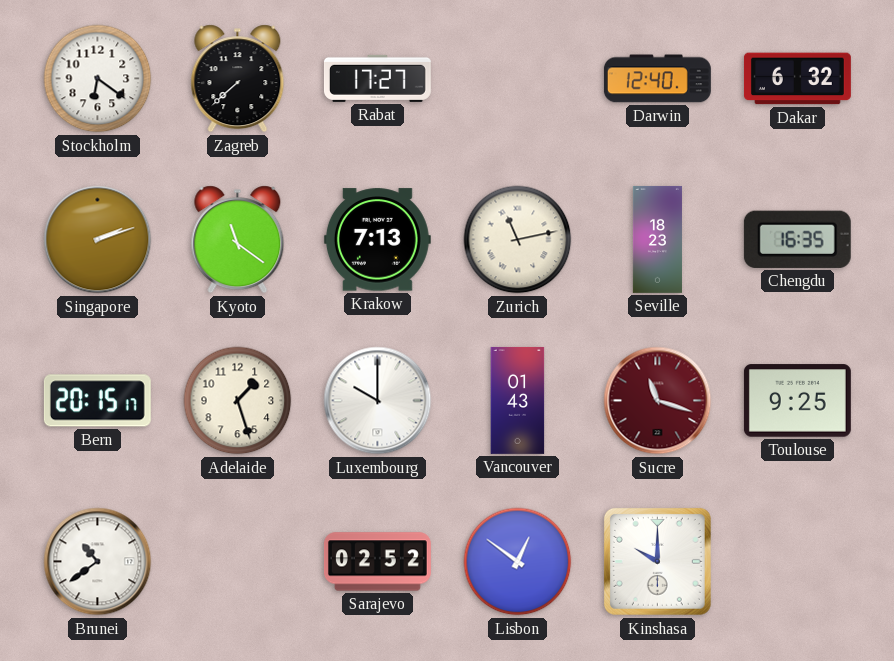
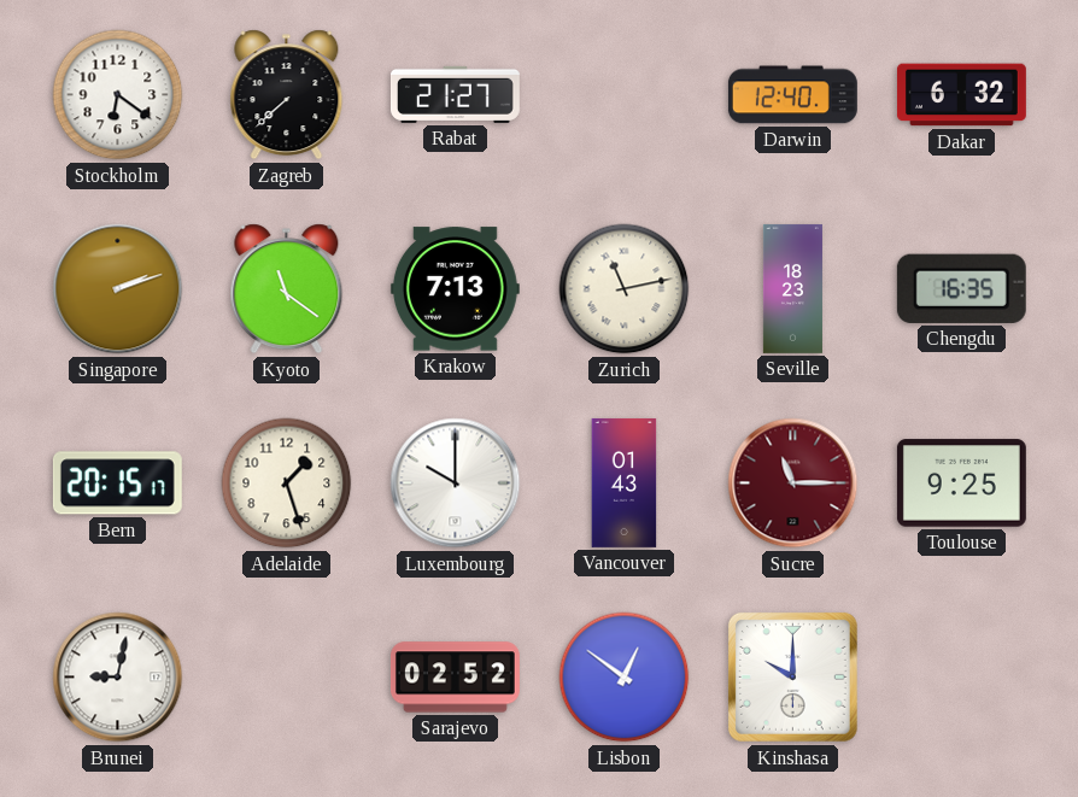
Rabat: 17:27 -> 21:27
Sucre: 11:18 -> 11:15
Brunei: 10:39 -> 9:02
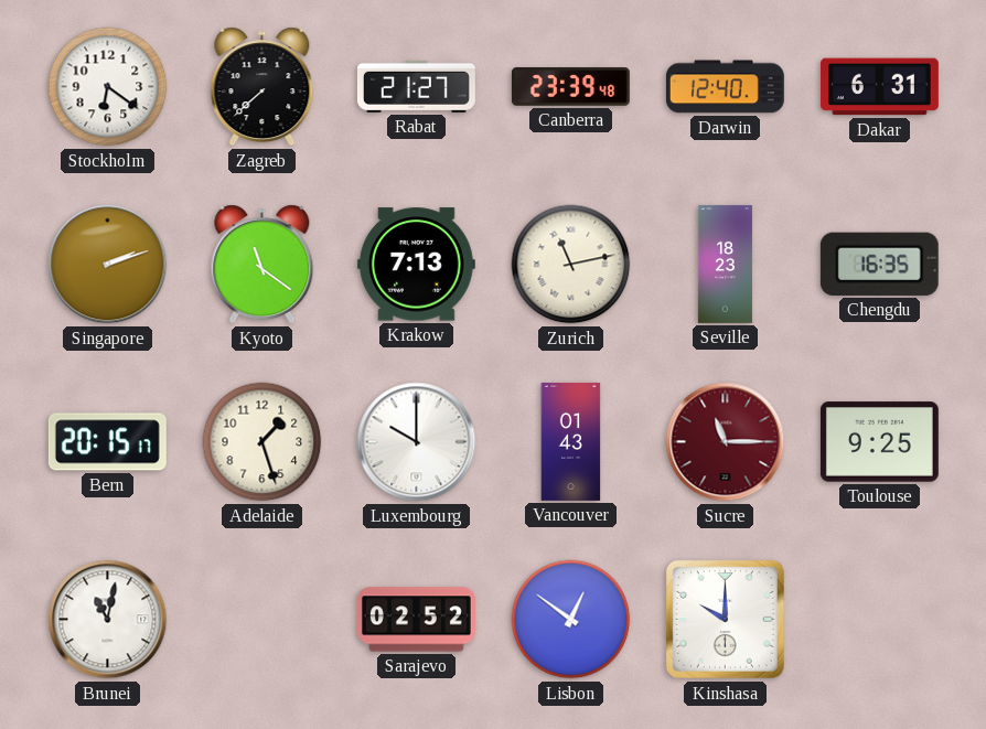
Canberra: none -> 23:39
Dakar: 6:32 -> 6:31
Brunei: 9:02 -> 11:02
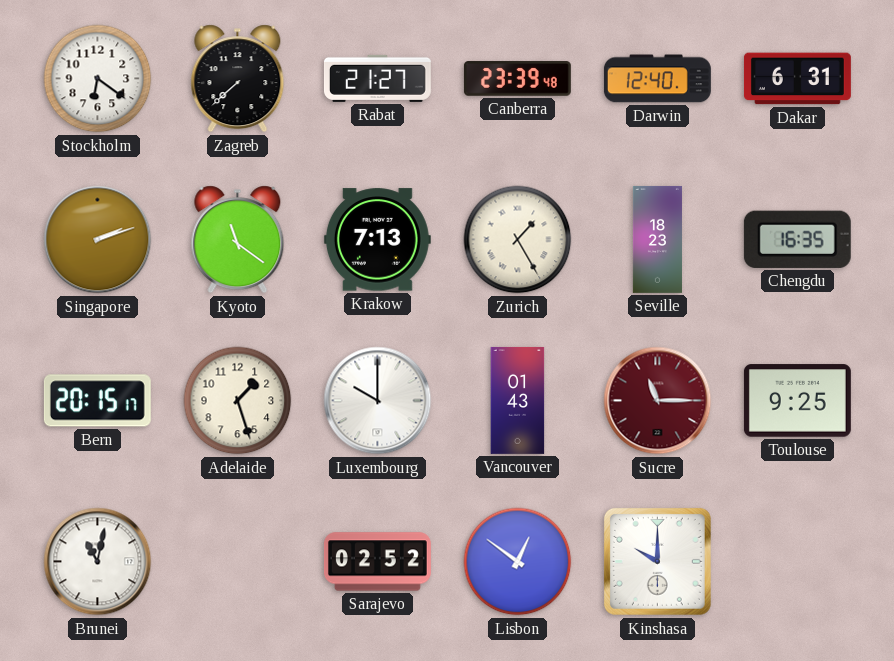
Zurich: 11:13 -> 1:25
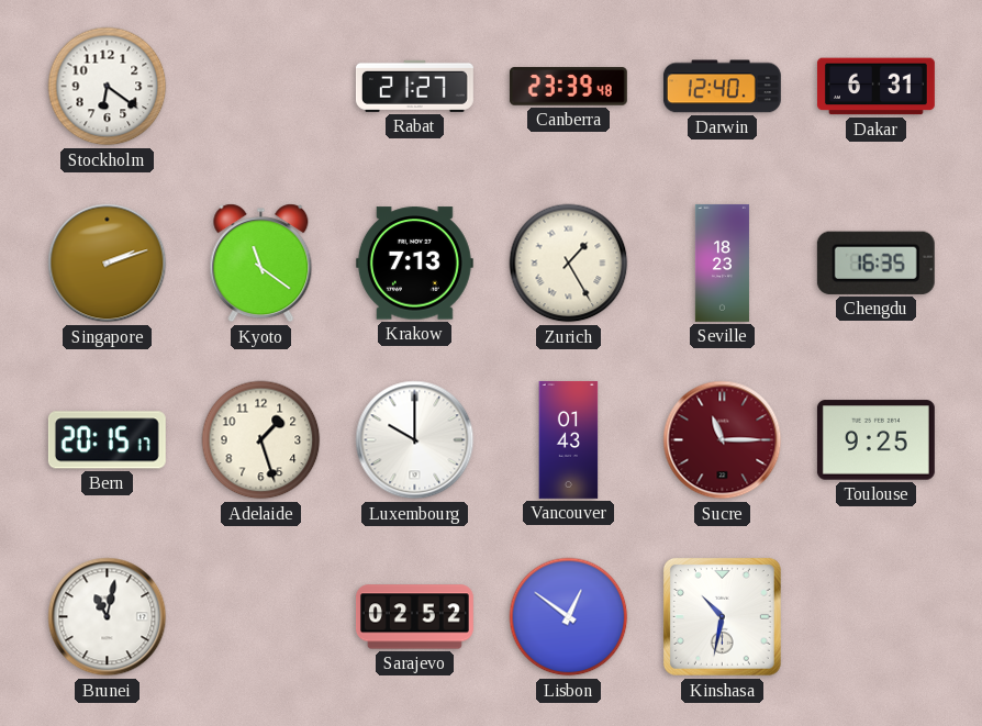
Zagreb: 7:38 -> none
Kinshasa: 10:00 -> 10:32
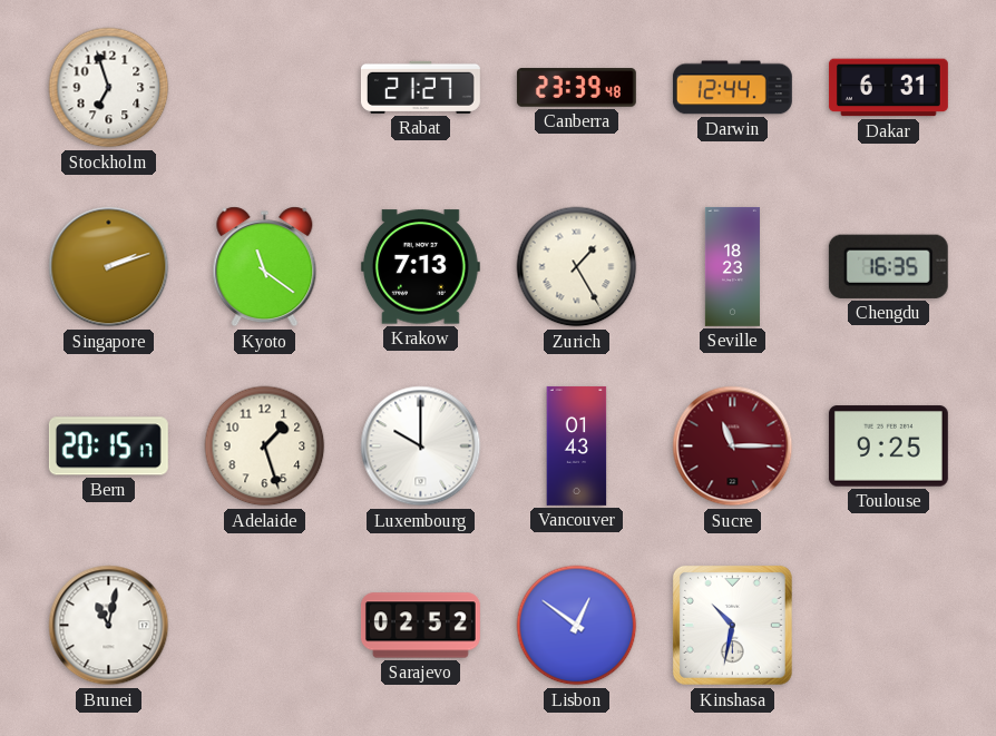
Stockholm: 6:21 -> 6:57
Darwin: 12:40 -> 12:44
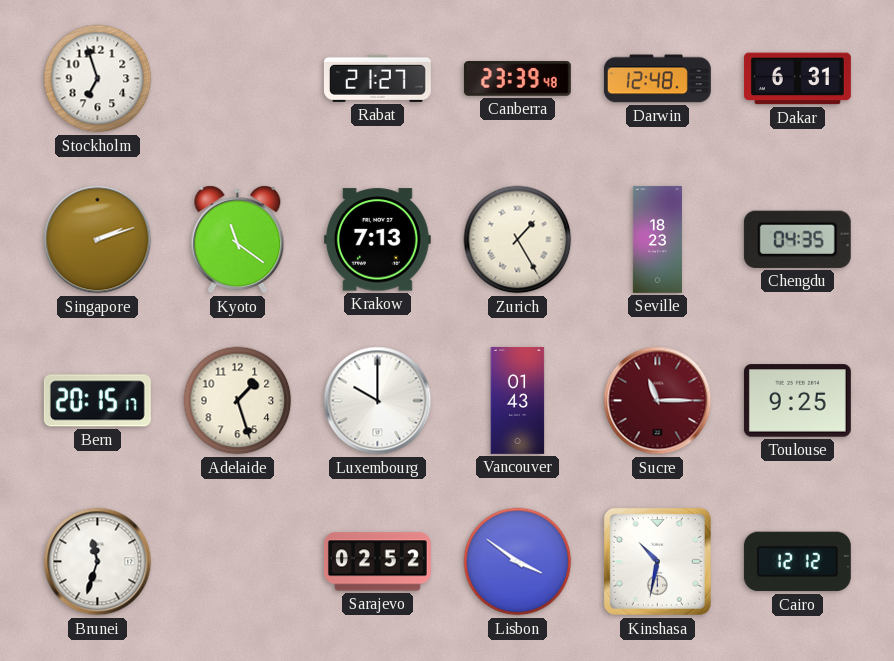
Darwin: 12:44 -> 12:48
Chengdu: 16:35 -> 04:35
Brunei: 11:02 -> 11:33
Lisbon: 12:51 -> 3:51
Cairo: none -> 12:12
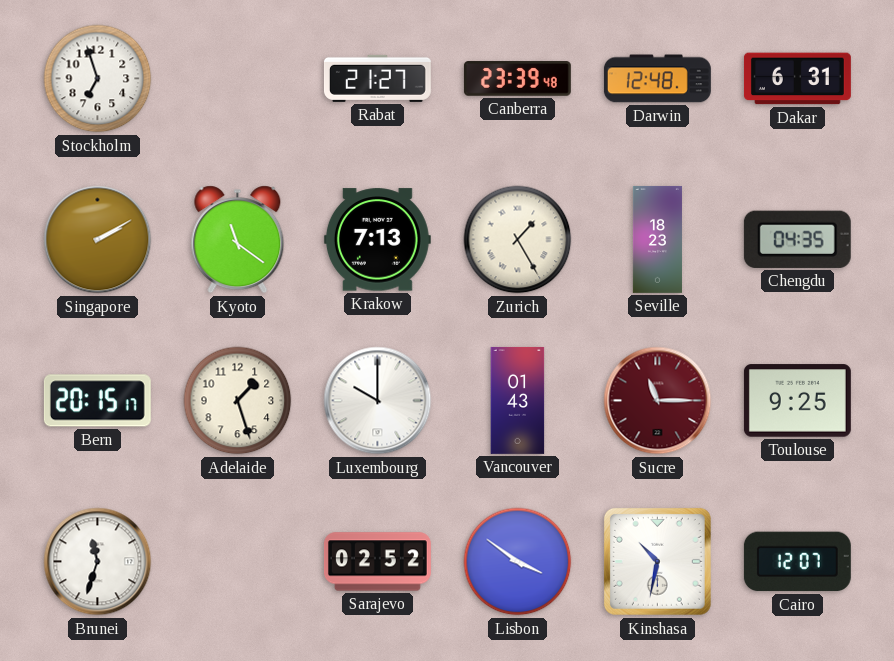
Singapore: 2:12 -> 2:10
Cairo: 12:12 -> 12:07
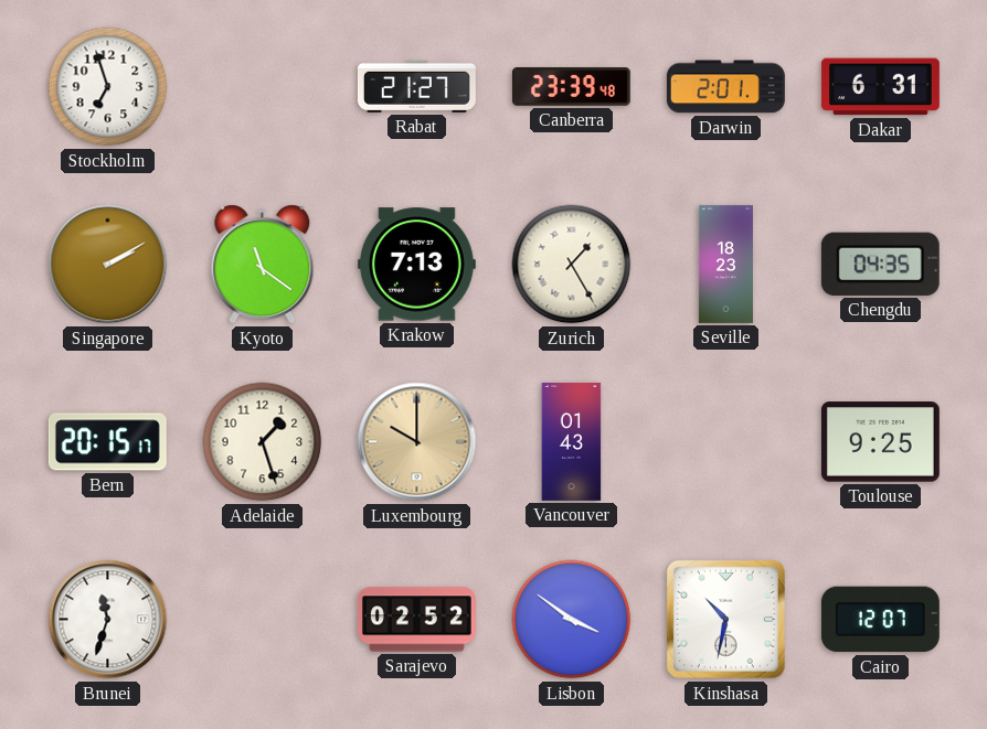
Darwin: 12:48 -> 2:01
Luxembourg dial: white -> champagne
Sucre: 11:15 -> none
